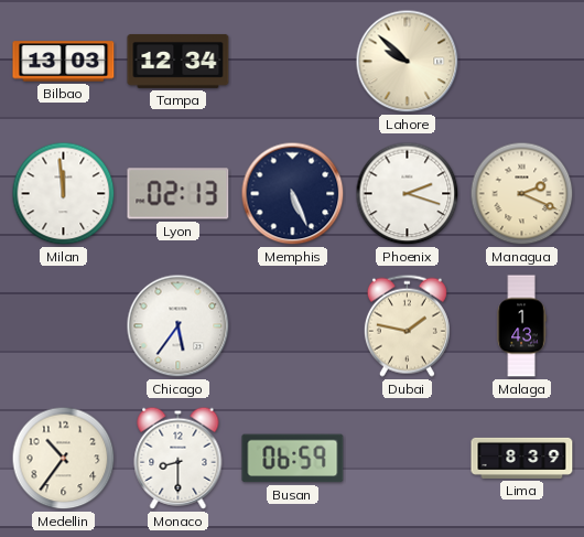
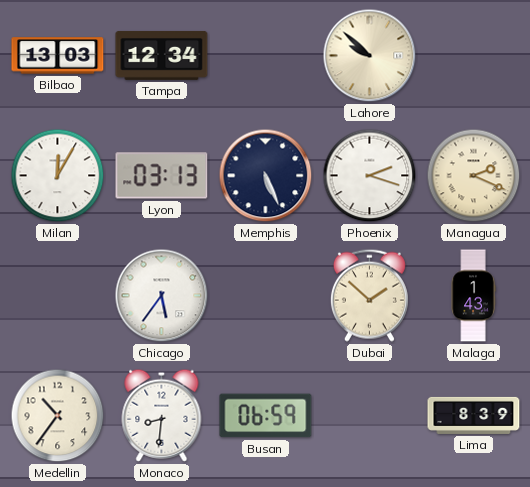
Milan: 11:59 -> 12:05
Lyon: 02:13 -> 03:13
Dubai: 1:47 -> 1:52
Monaco: 8:30 -> 8:31
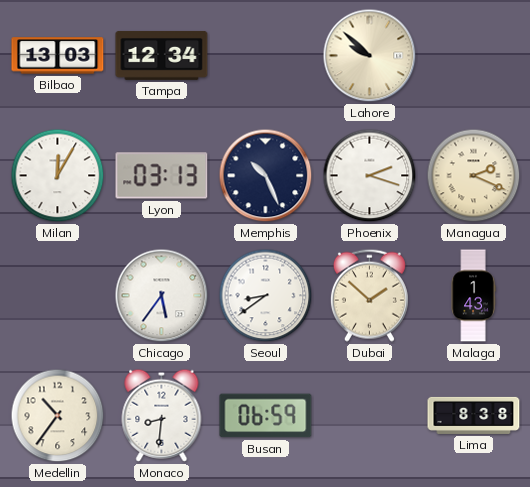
Memphis: 5:26 -> 10:26
Seoul: none -> 8:39
Lima: 8:39 -> 8:38
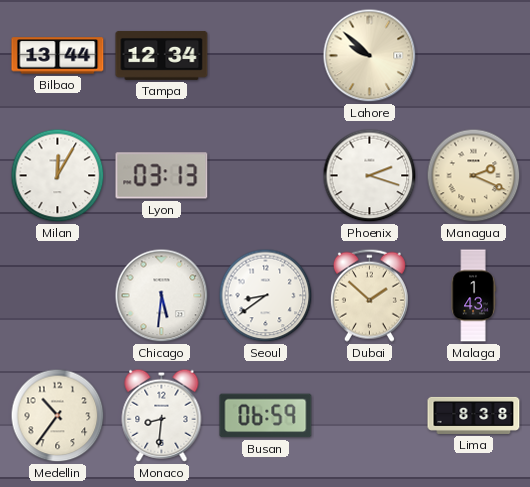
Bilbao: 13:03 -> 13:44
Memphis: 10:26 -> none
Chicago: 5:36 -> 5:31
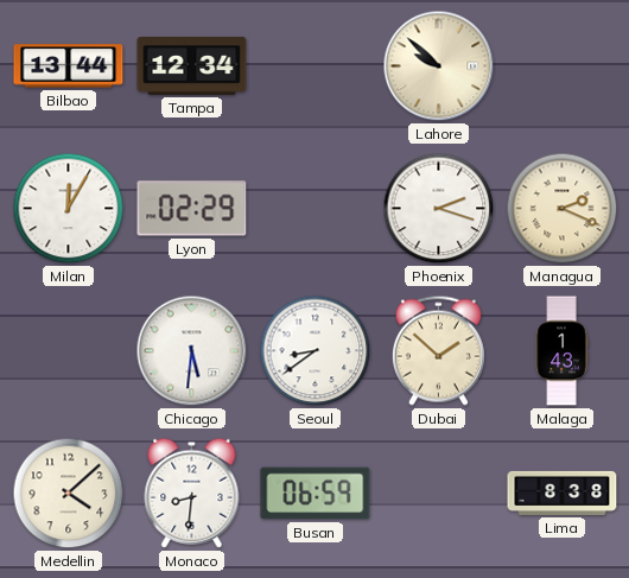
Lyon: 03:13 -> 02:29
Medellin: 10:36 -> 4:08
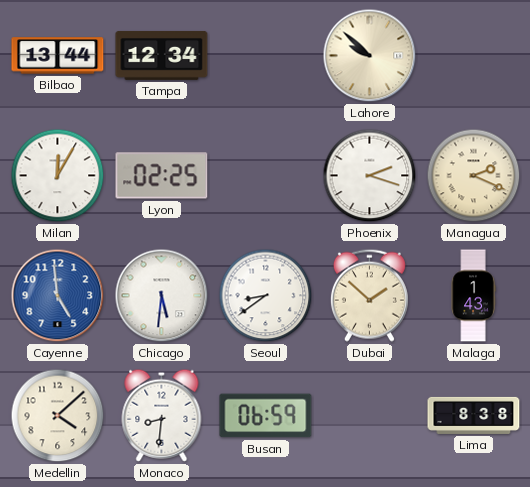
Lyon: 02:29 -> 02:25
Cayenne: none -> 4:59
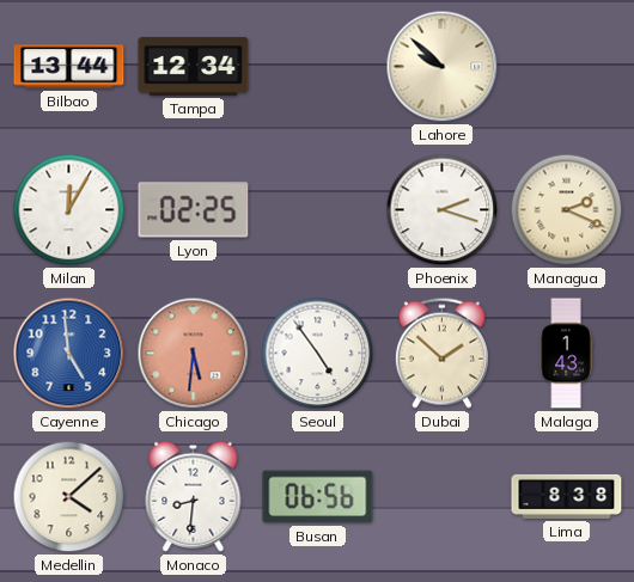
Chicago dial: white -> salmon
Seoul: 8:39 -> 4:54
Busan: 06:59 -> 06:56
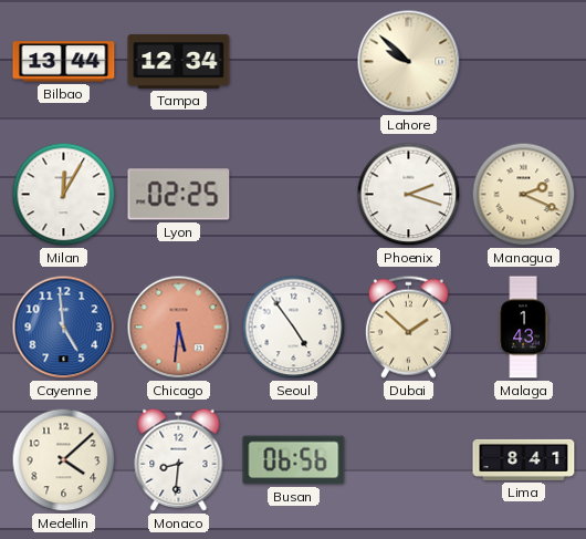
Lima: 8:38 -> 8:41
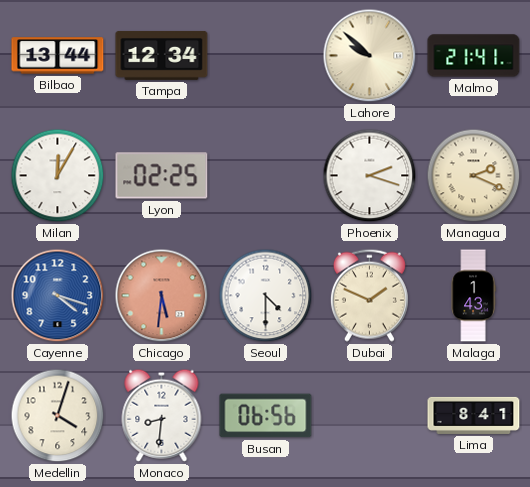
Malmo: none -> 21:41
Cayenne: 4:59 -> 4:18
Seoul: 4:54 -> 4:30
Dubai: 1:52 -> 1:49
Medellin: 4:08 -> 4:03
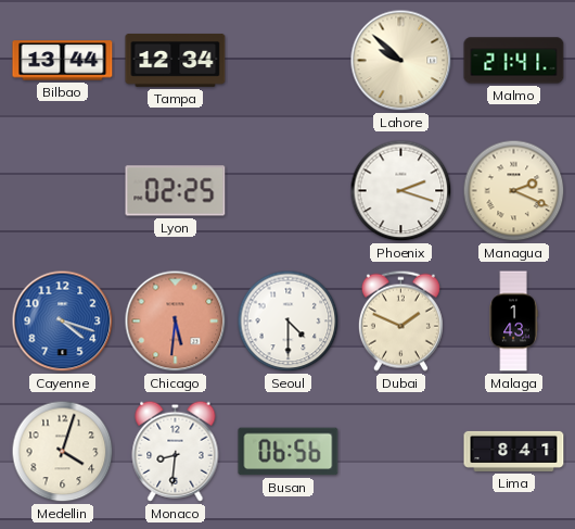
Milan: 12:05 -> none
